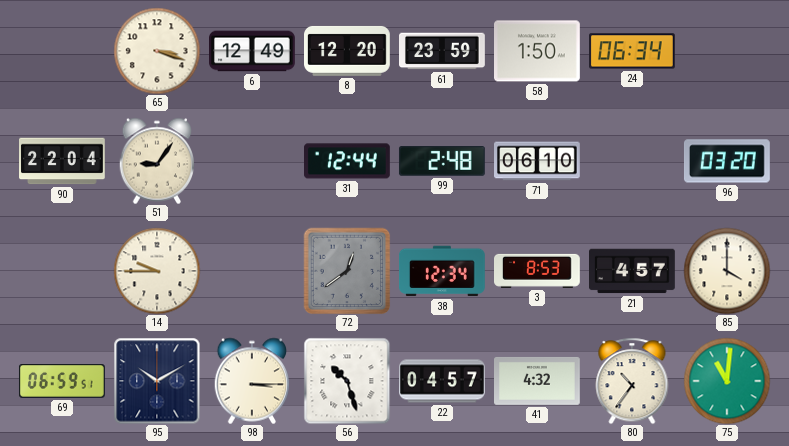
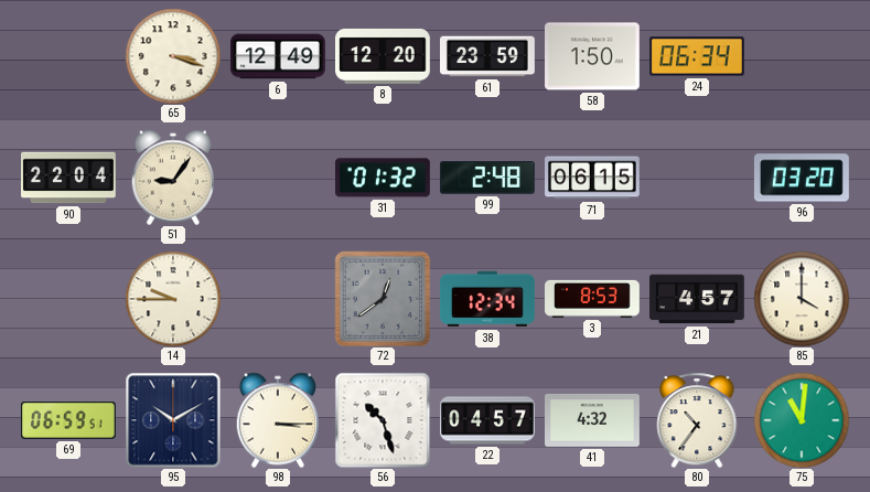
31: 12:44 -> 01:32
71: 06:10 -> 06:15
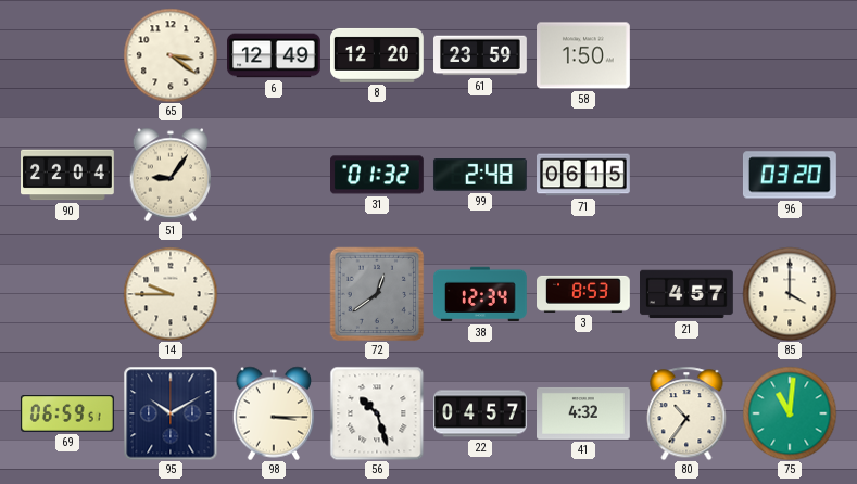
65: 3:18 -> 3:21
24: 06:34 -> none
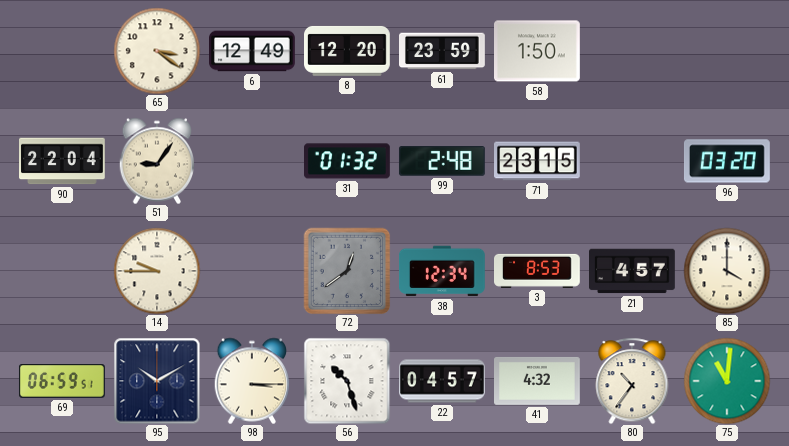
71: 06:15 -> 23:15
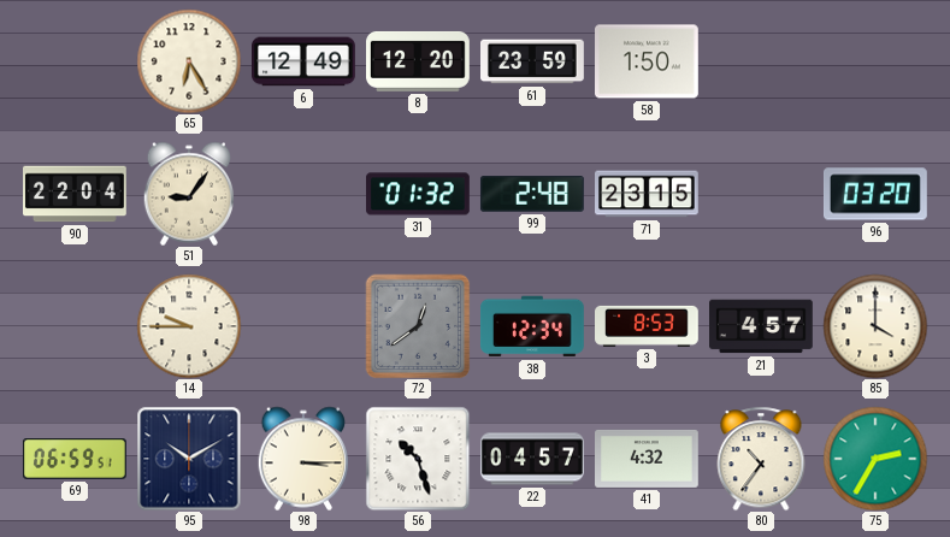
65: 3:21 -> 6:25
75: 11:01 -> 2:35
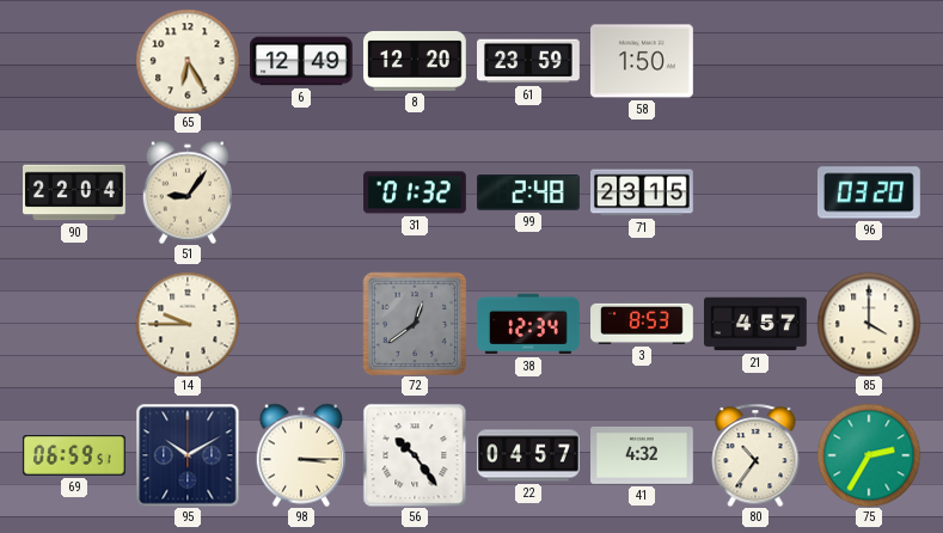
56: 10:27 -> 10:24
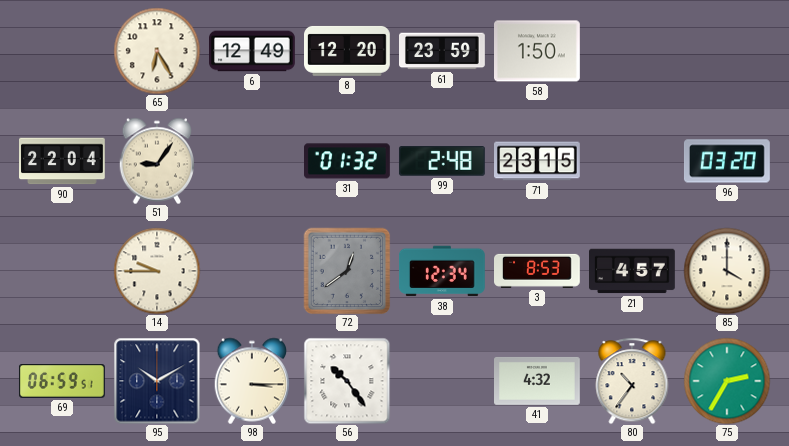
22: 04:57 -> none
